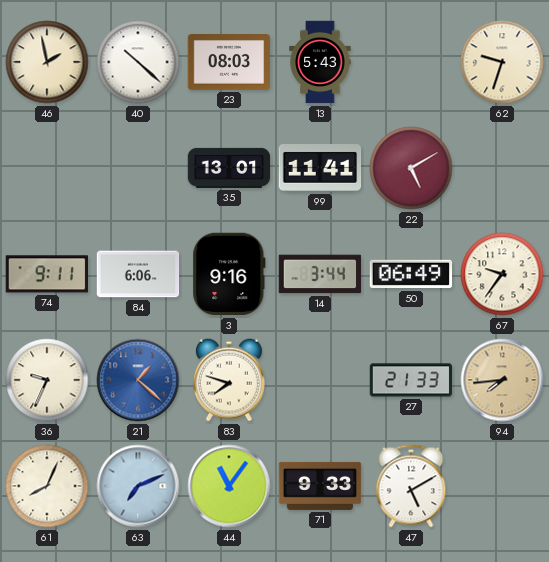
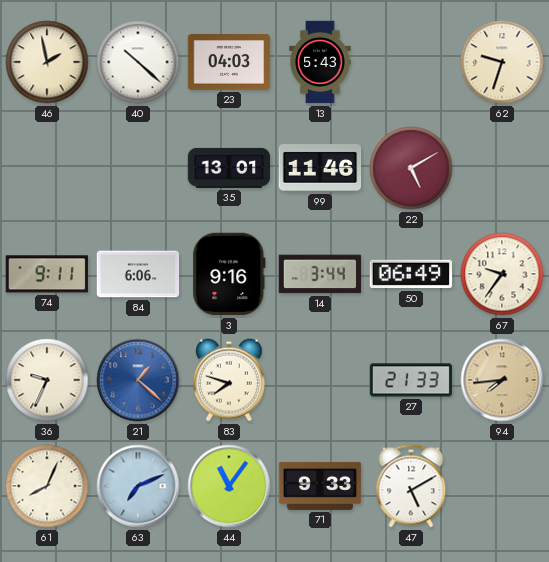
23: 08:03 -> 04:03
99: 11:41 -> 11:46
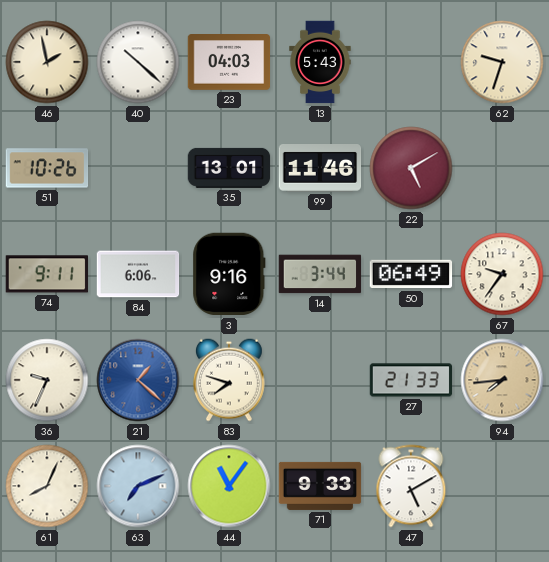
51: none -> 10:26
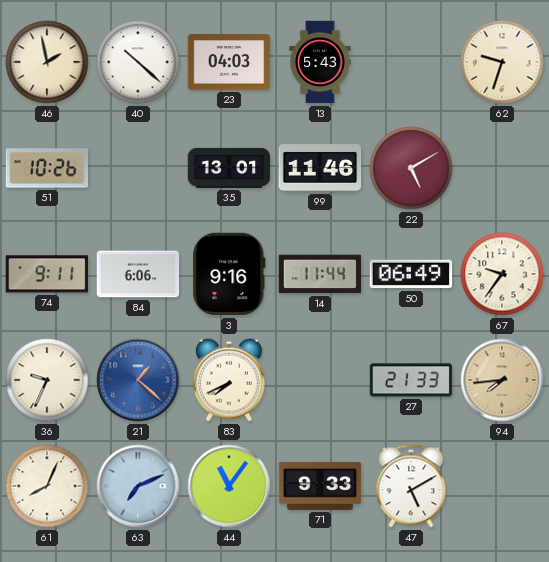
14: 3:44 -> 11:44
83: 7:48 -> 7:41
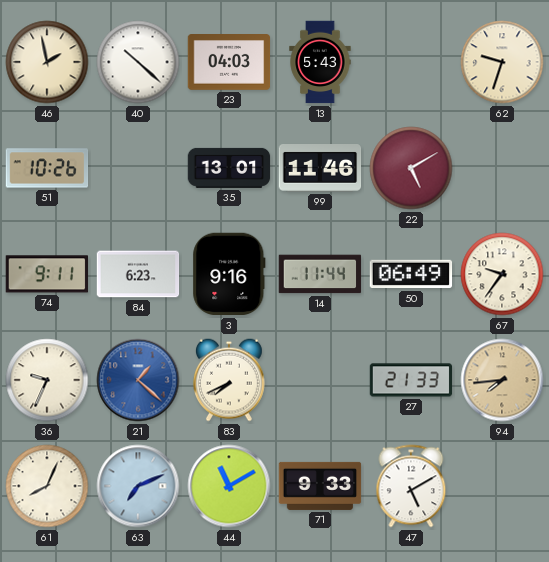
84: 6:06 -> 6:23
44: 11:06 -> 11:10
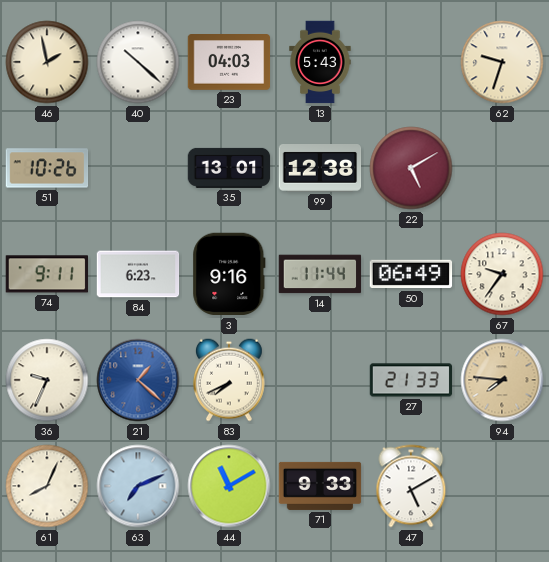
99: 11:46 -> 12:38
94: 7:44 -> 7:46
